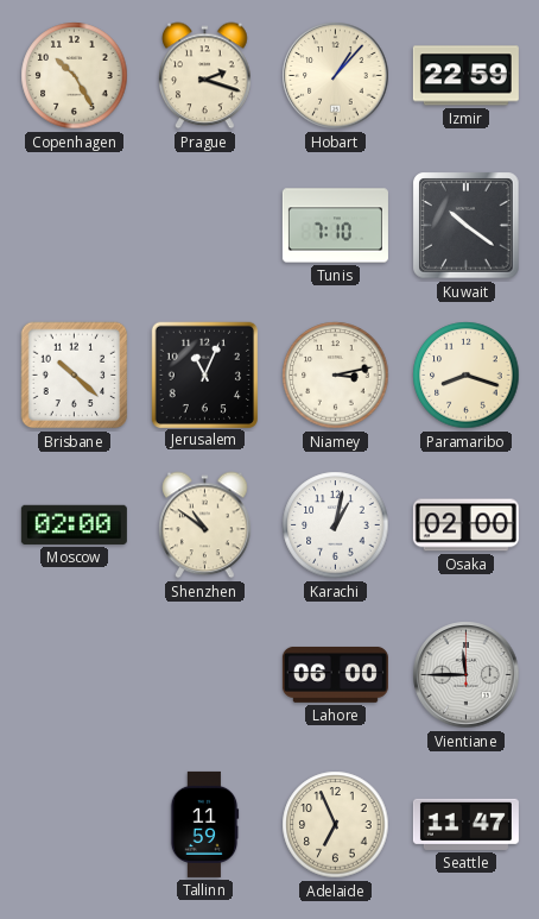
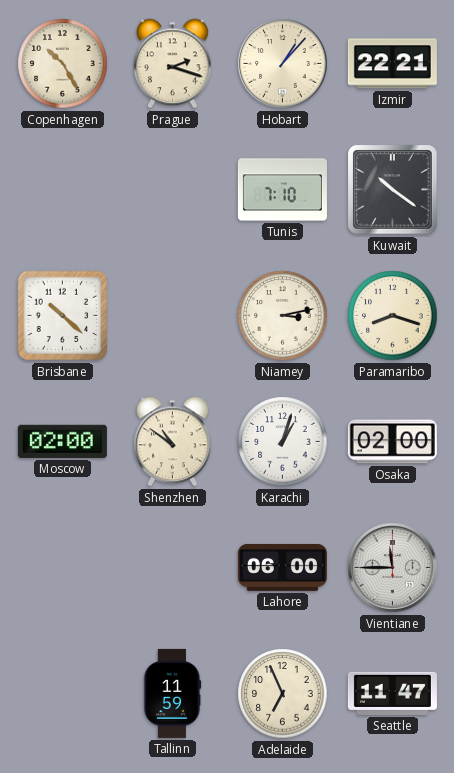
Izmir: 22:59 -> 22:21
Jerusalem: 11:04 -> none
Karachi: 1:02 -> 1:03
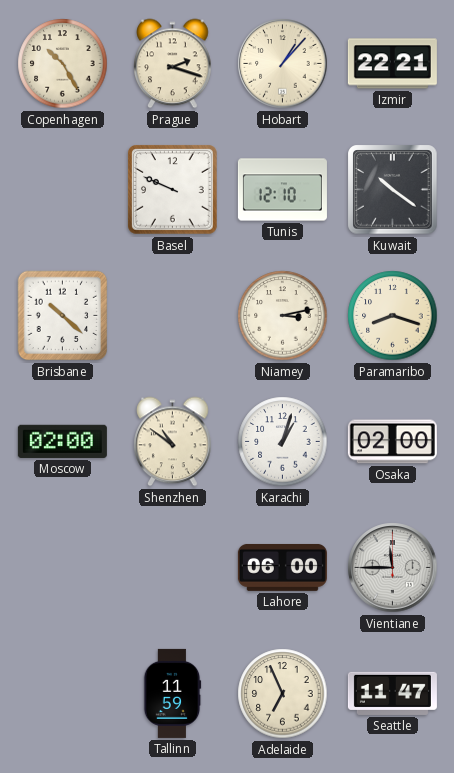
Basel: none -> 9:49
Tunis: 7:10 -> 12:10
